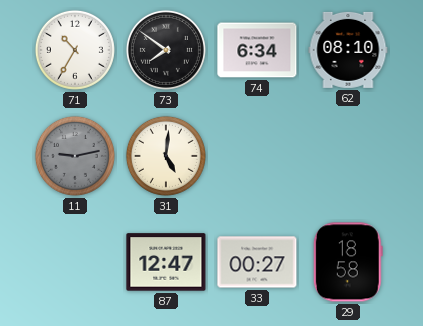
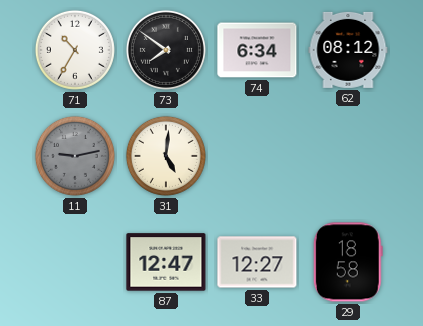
62: 08:10 -> 08:12
33: 00:27 -> 12:27
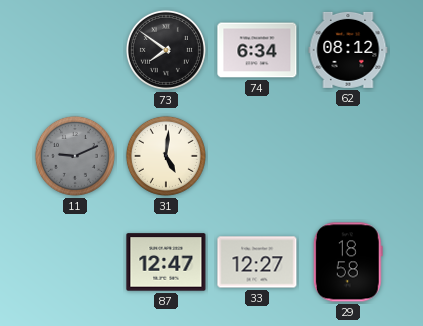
71: 10:35 -> none
11: 9:13 -> 9:11
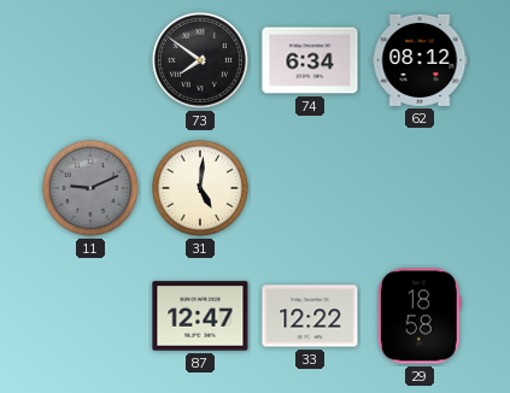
33: 12:27 -> 12:22
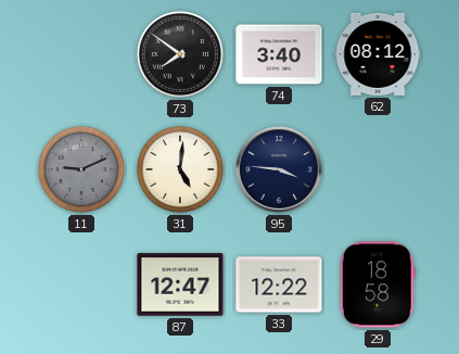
74: 6:34 -> 3:40
95: none -> 3:46
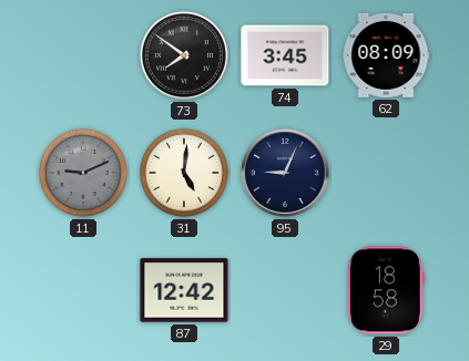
74: 3:40 -> 3:45
62: 08:12 -> 08:09
95: 3:46 -> 9:04
87: 12:47 -> 12:42
33: 12:22 -> none
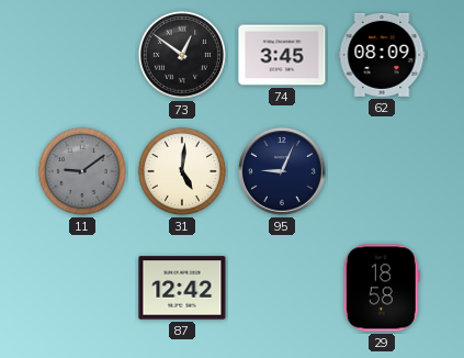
73: 7:51 -> 12:51
11: 9:11 -> 9:09
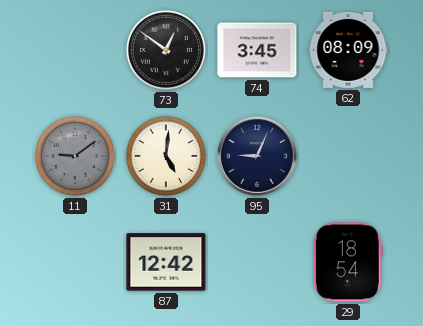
29: 18:58 -> 18:54
